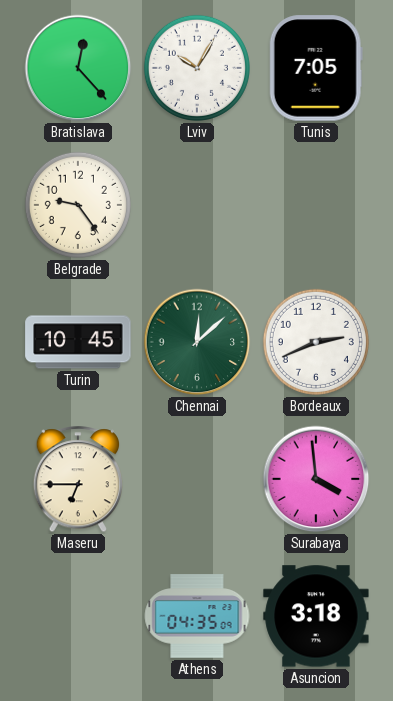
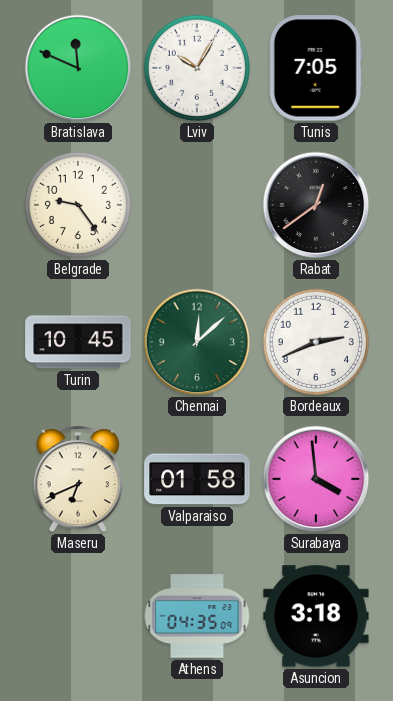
Bratislava: 12:23 -> 11:49
Rabat: none -> 12:39
Maseru: 6:45 -> 6:41
Valparaiso: none -> 01:58
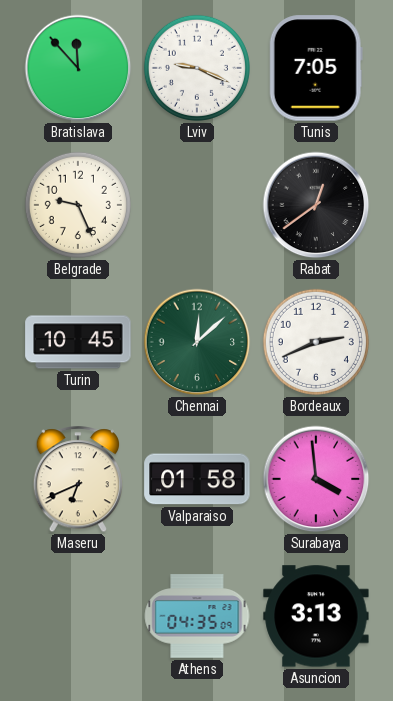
Bratislava: 11:49 -> 11:53
Lviv: 10:05 -> 9:19
Belgrade: 9:24 -> 9:26
Asuncion: 3:18 -> 3:13
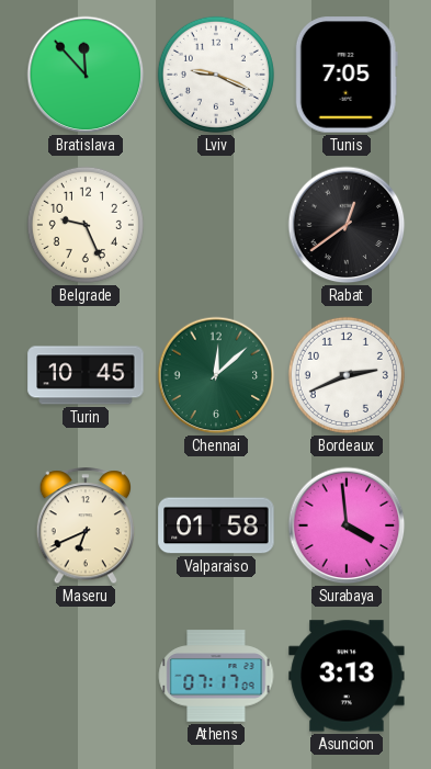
Athens: 04:35 -> 07:17
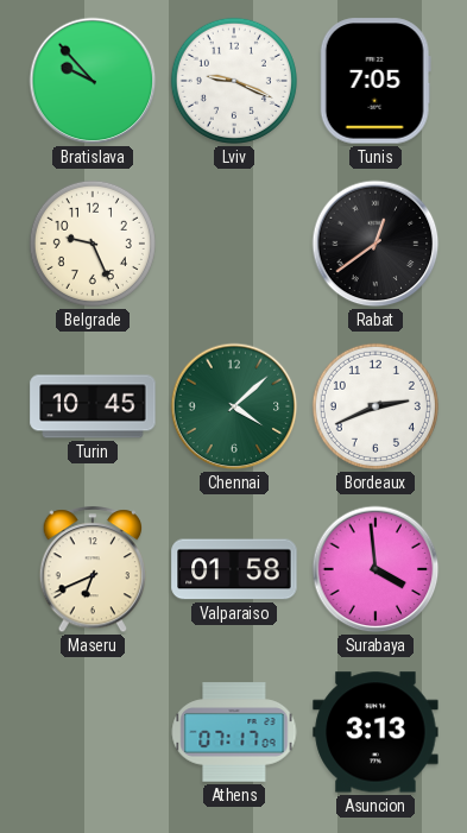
Bratislava: 11:53 -> 9:53
Chennai: 12:08 -> 4:08
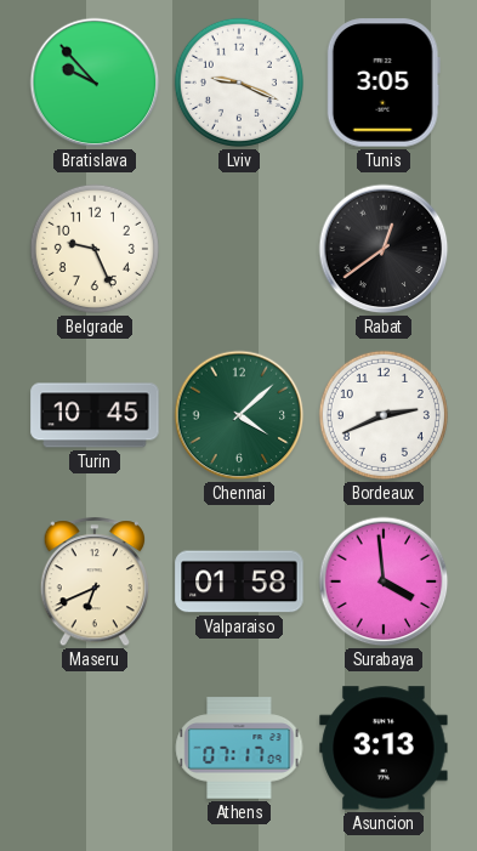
Tunis: 7:05 -> 3:05
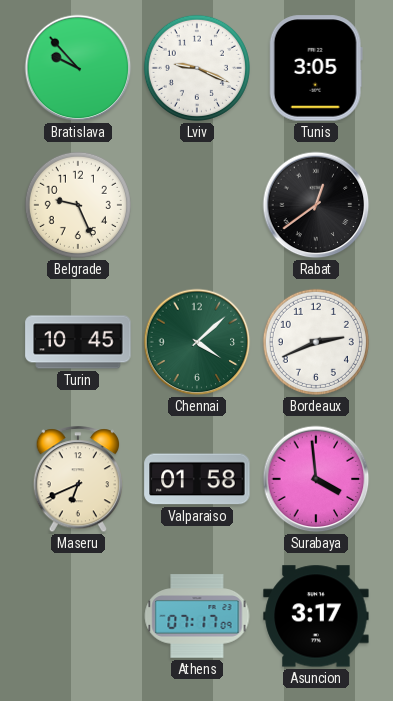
Asuncion: 3:13 -> 3:17
